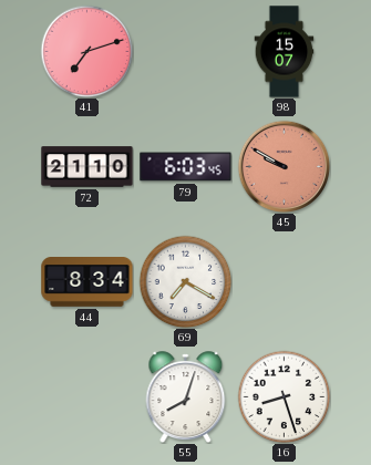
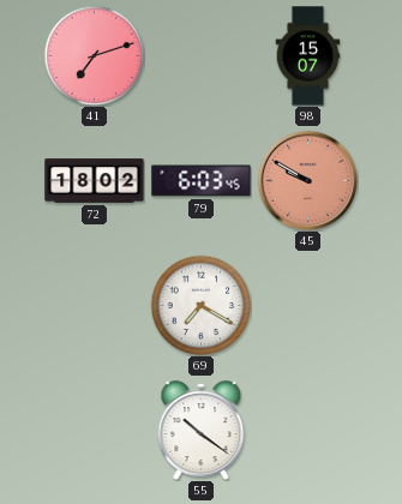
72: 21:10 -> 18:02
44: 8:34 -> none
55: 8:03 -> 10:21
16: 8:27 -> none
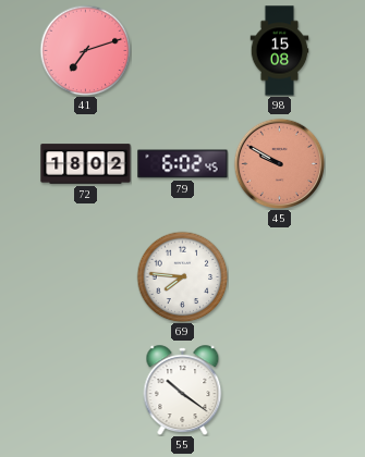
98: 15:07 -> 15:08
79: 6:03 -> 6:02
69: 7:20 -> 7:46
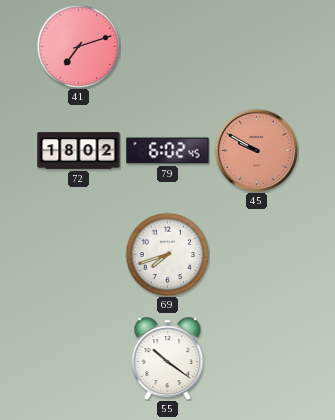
98: 15:08 -> none
69: 7:46 -> 7:42
